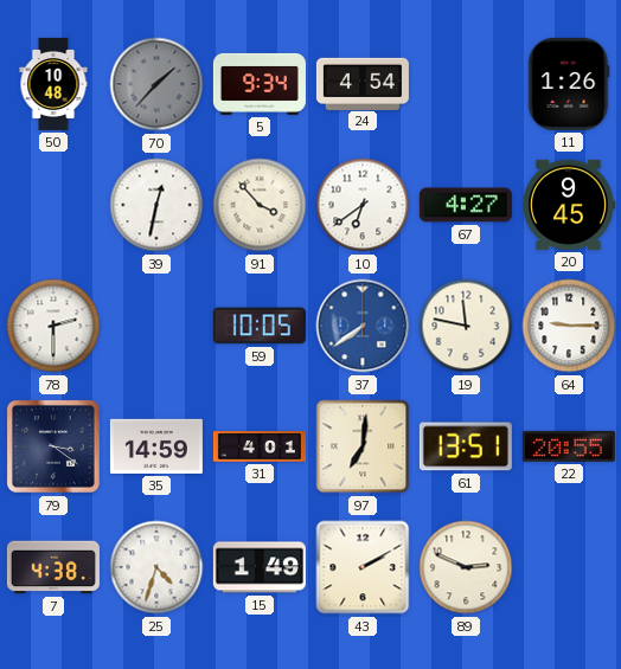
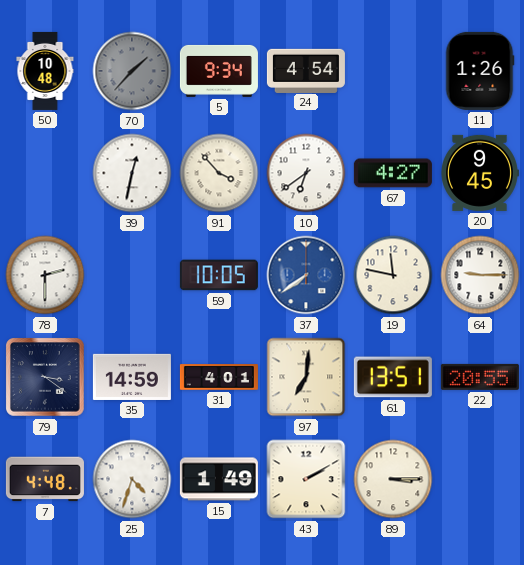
7: 4:38 -> 4:48
89: 2:49 -> 3:15
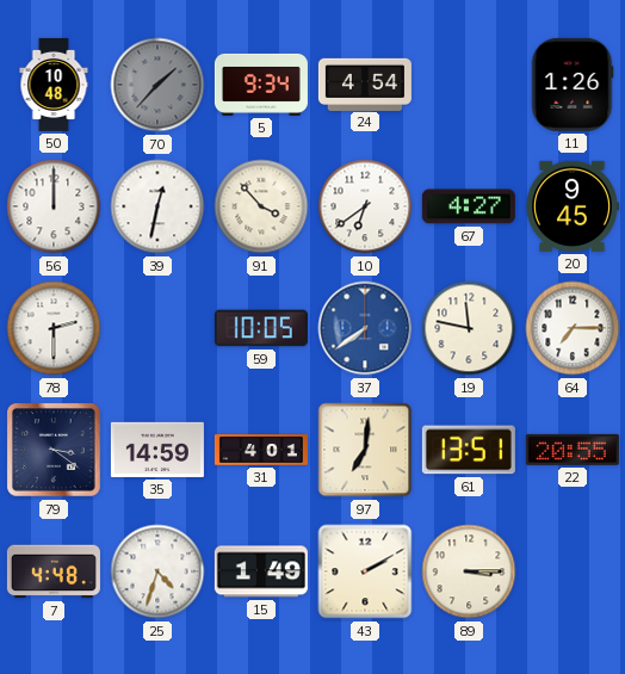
56: none -> 12:00
64: 9:15 -> 7:15
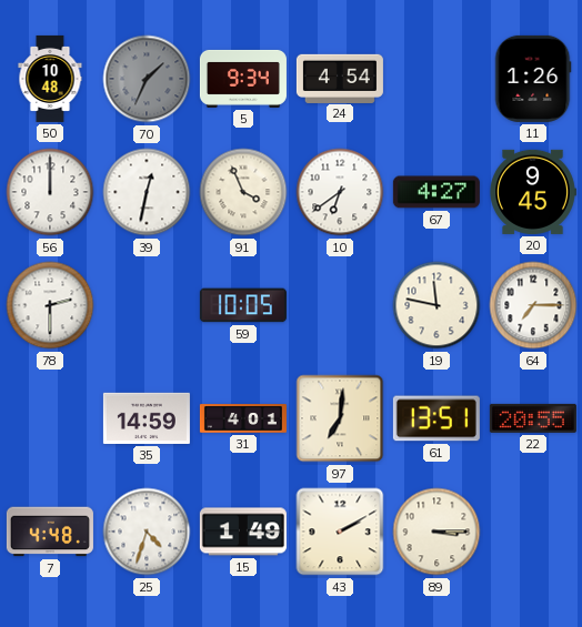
70: 1:37 -> 1:34
91: 3:53 -> 3:56
37: 7:39 -> none
79: 3:21 -> none
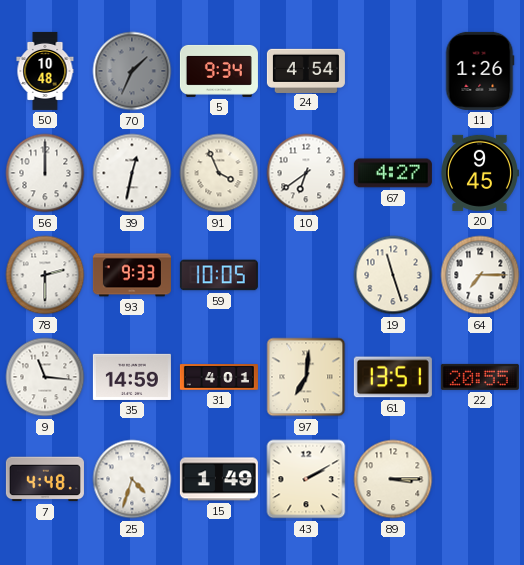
93: none -> 9:33
19: 11:47 -> 11:27
9: none -> 11:16
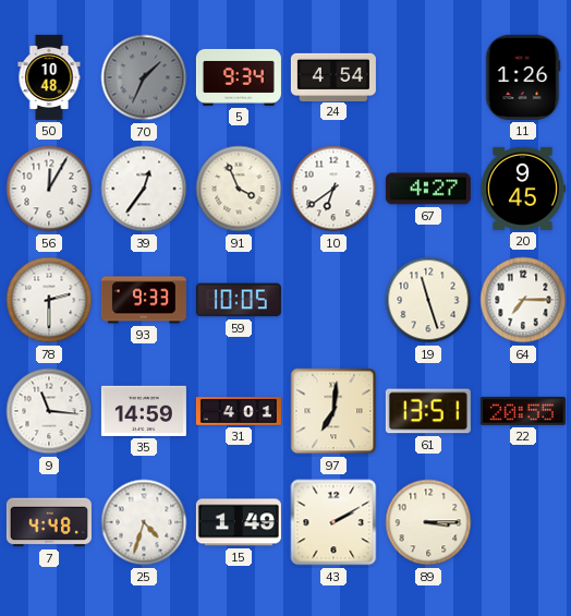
56: 12:00 -> 12:05
39: 12:32 -> 12:36
